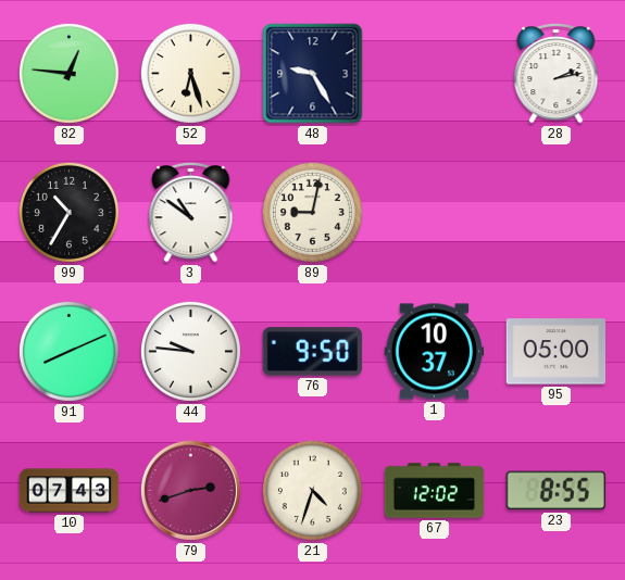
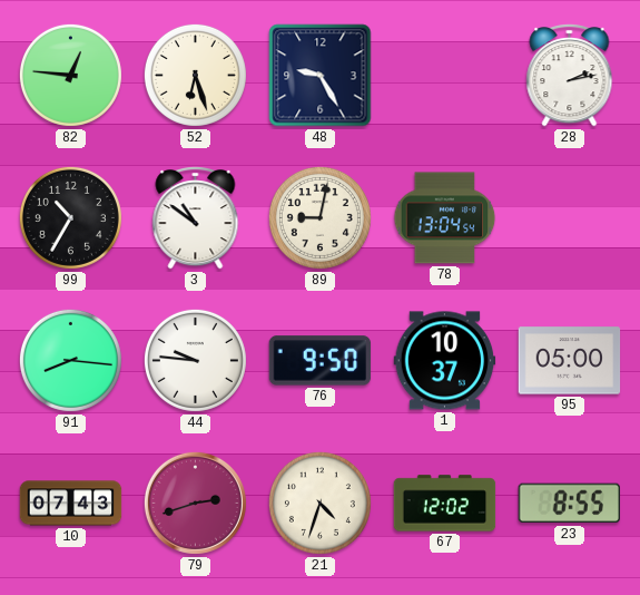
78: none -> 13:04
91: 8:11 -> 8:16
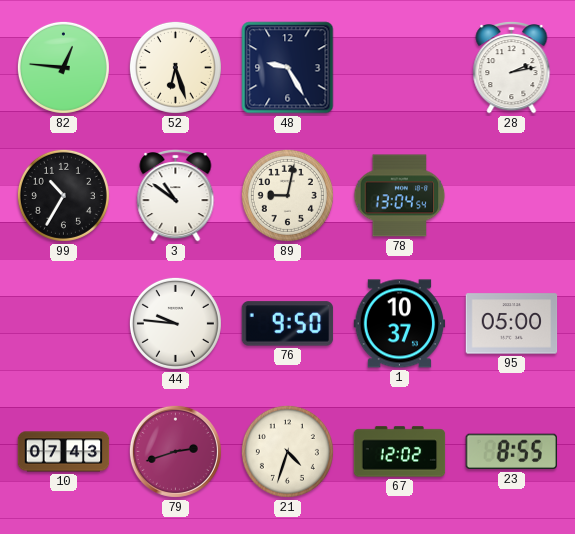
91: 8:16 -> none
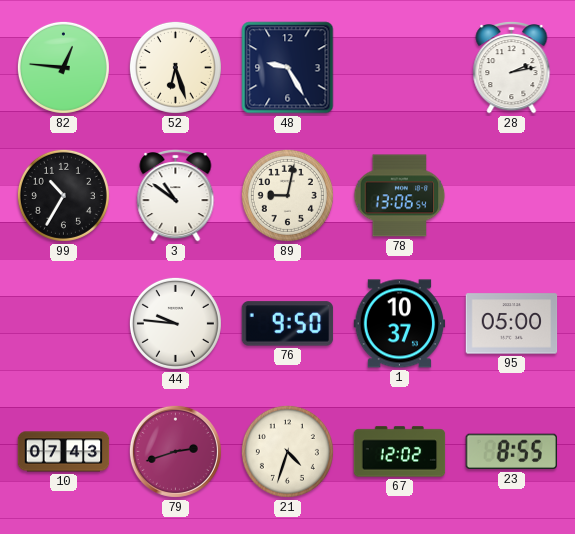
78: 13:04 -> 13:06
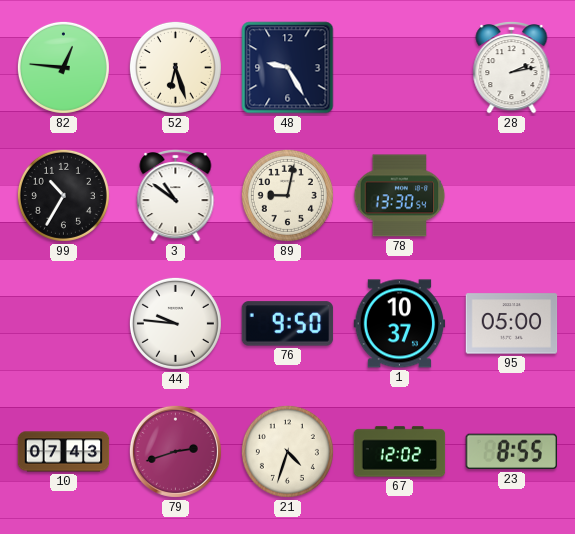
78: 13:06 -> 13:30
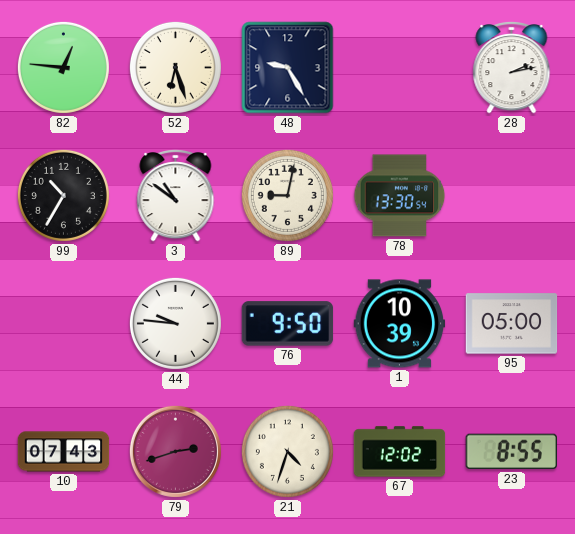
1: 10:37 -> 10:39
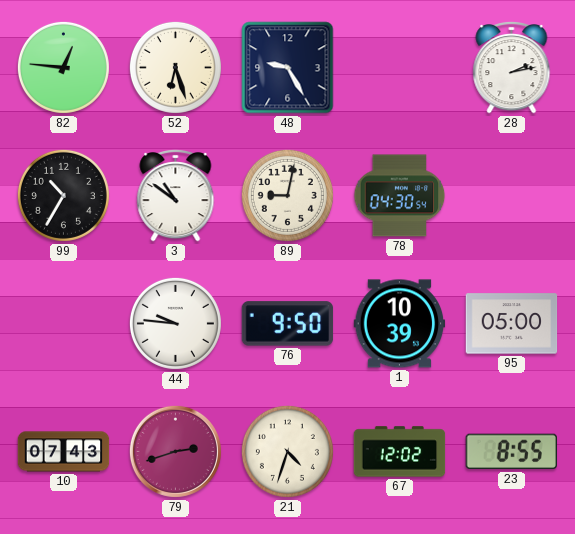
78: 13:30 -> 04:30
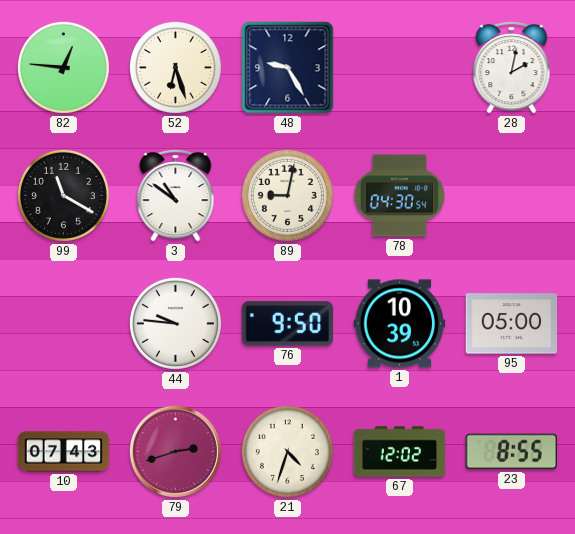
28: 2:13 -> 2:02
99: 10:35 -> 11:20
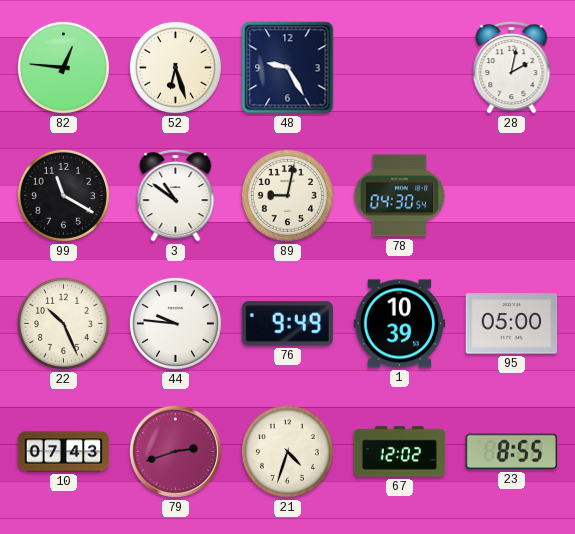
22: none -> 10:26
76: 9:50 -> 9:49
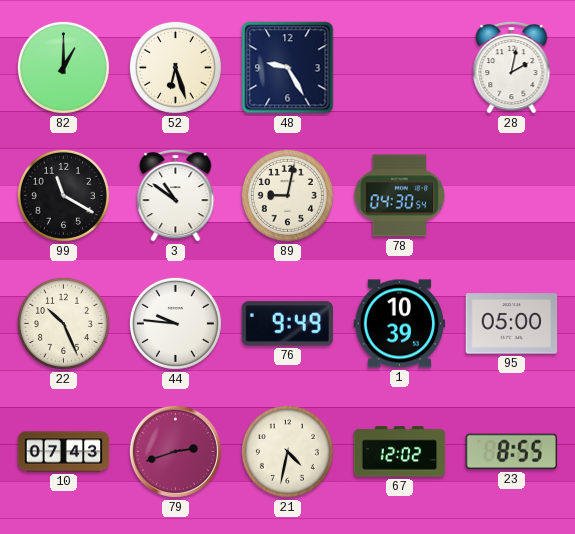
82: 12:46 -> 1:00
21: 4:33 -> 4:32
